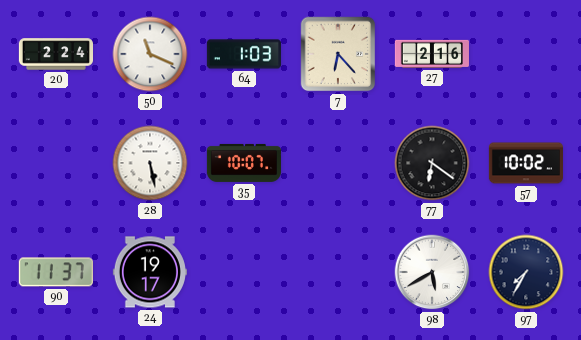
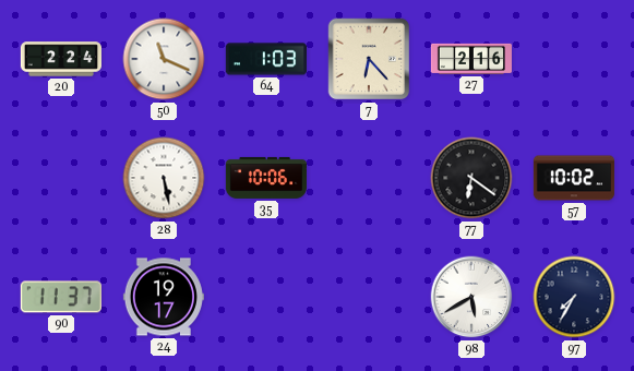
35: 10:07 -> 10:06
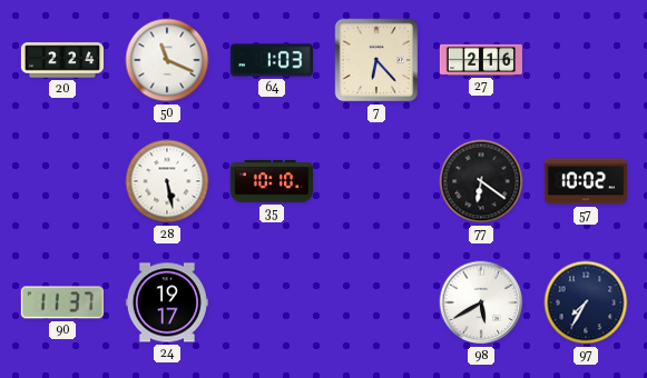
35: 10:06 -> 10:10
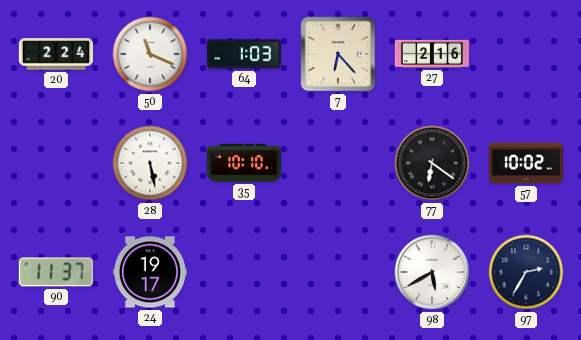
97: 7:35 -> 2:35
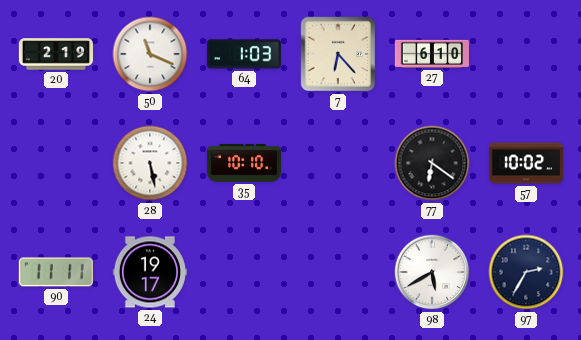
20: 2:24 -> 2:19
27: 2:16 -> 6:10
90: 11:37 -> 11:11
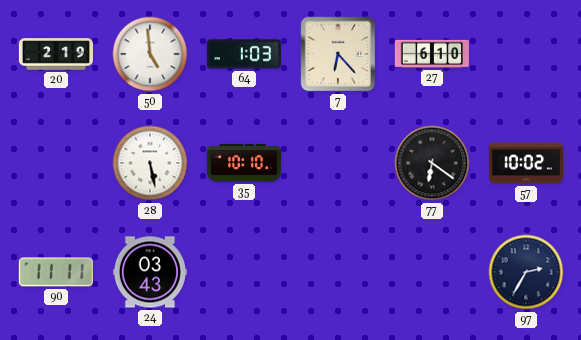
50: 11:19 -> 4:59
24: 19:17 -> 03:43
98: 5:40 -> none
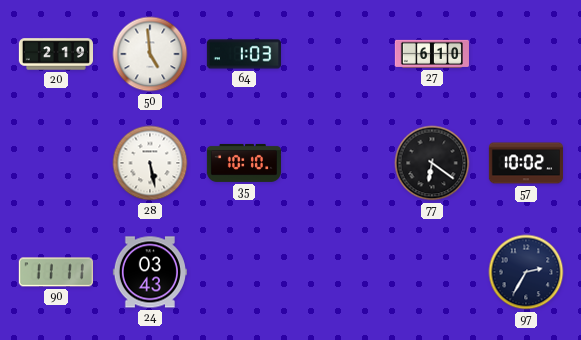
7: 6:23 -> none
